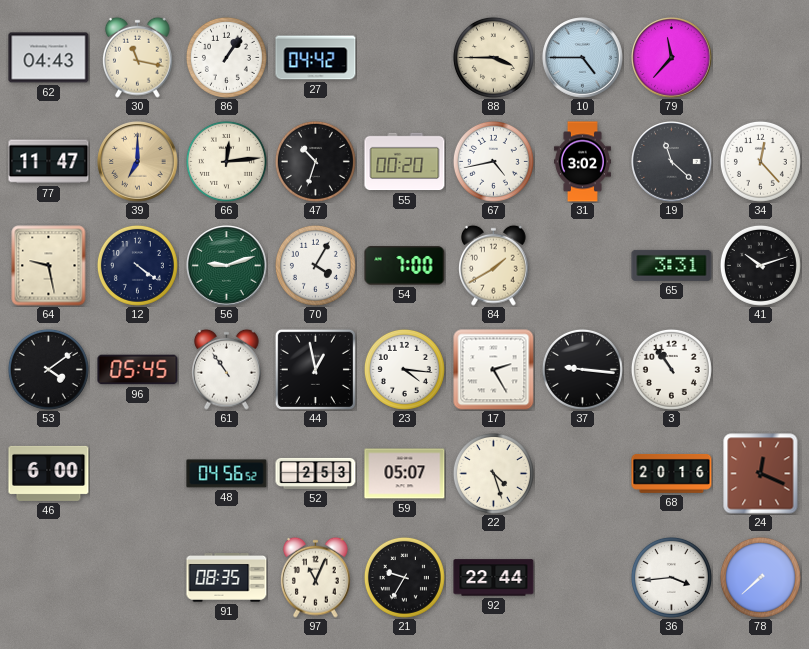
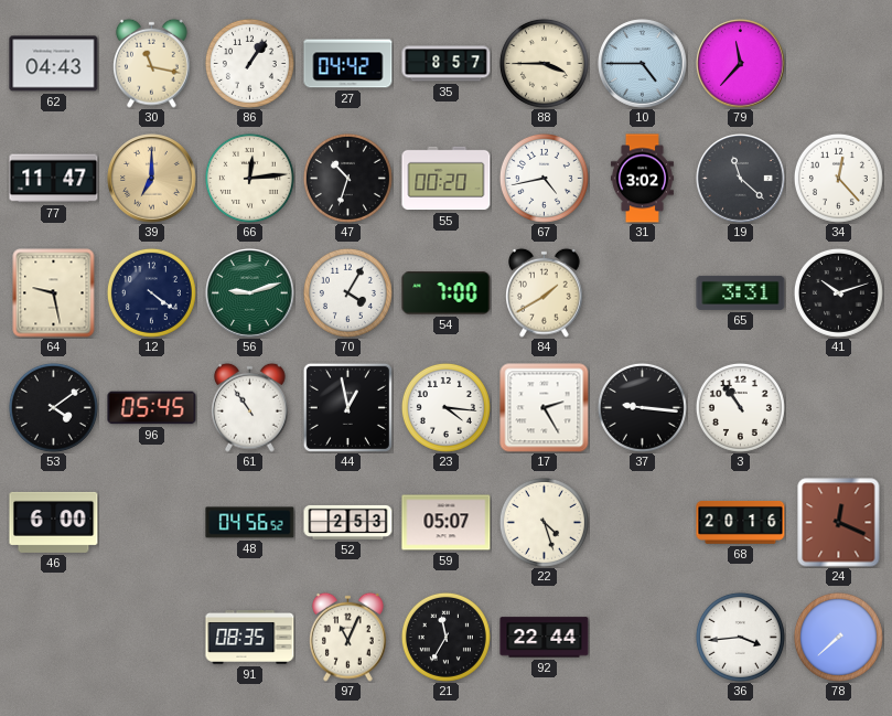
35: none -> 8:57
21: 9:35 -> 11:35
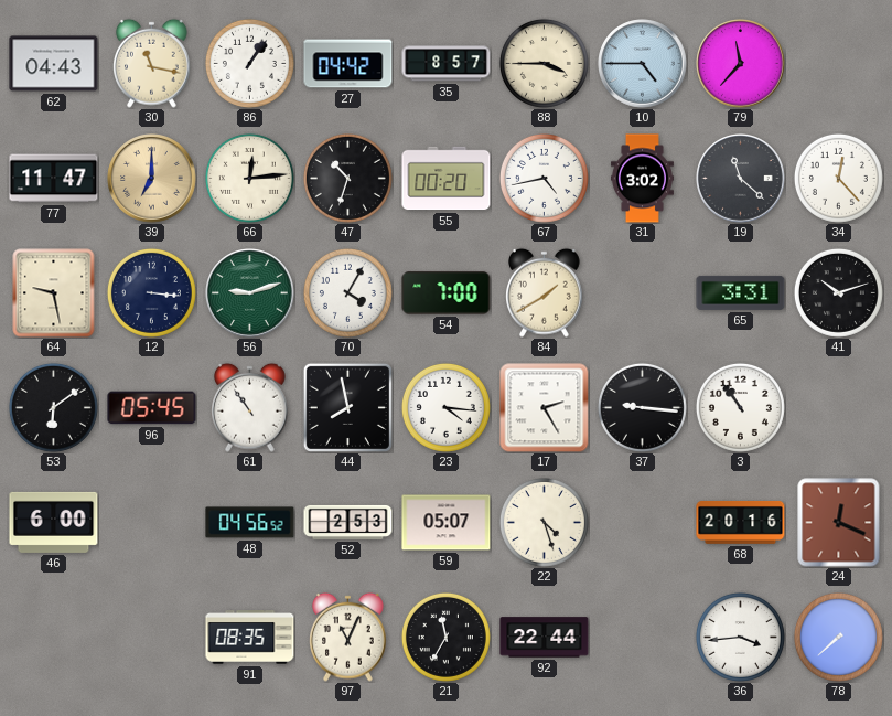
12: 4:21 -> 3:16
53: 4:09 -> 6:09
44: 12:58 -> 7:58
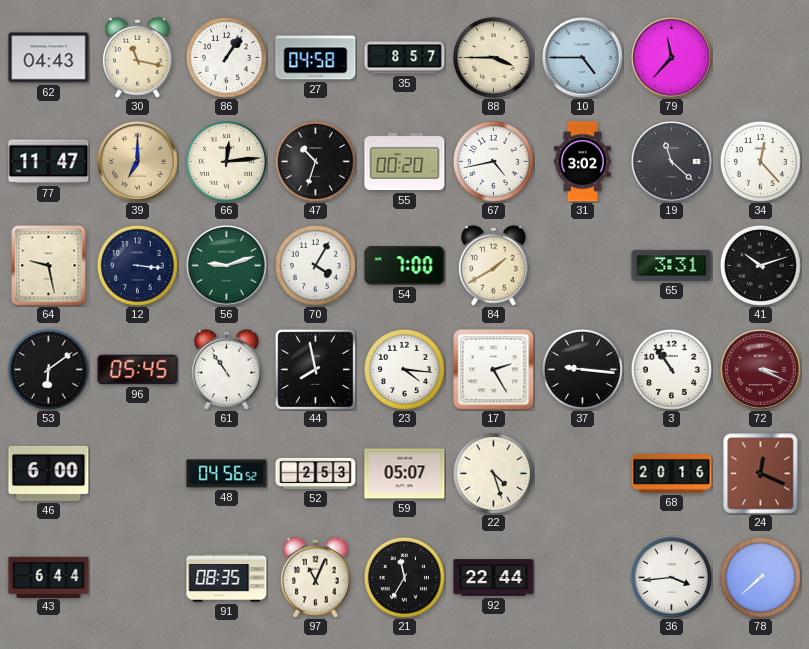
27: 04:42 -> 04:58
72: none -> 3:19
43: none -> 6:44
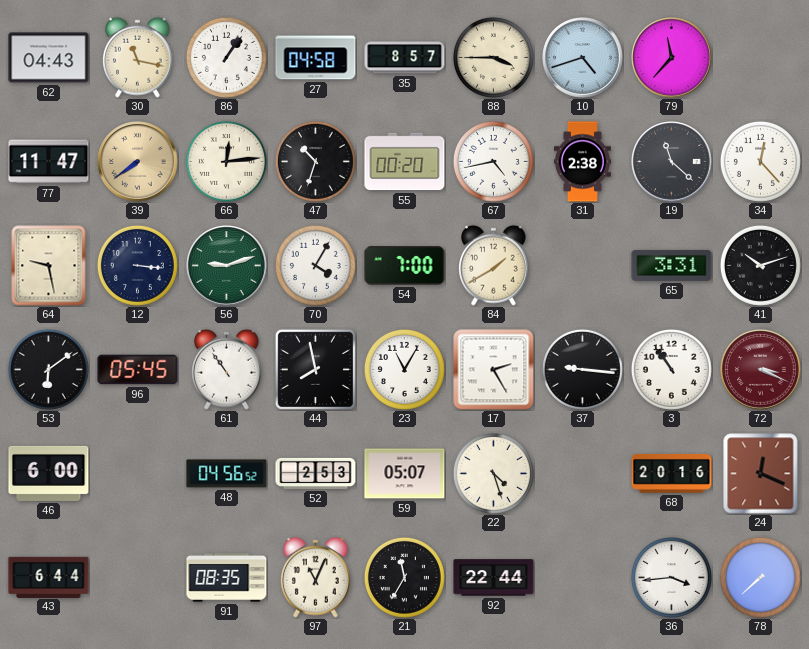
10: 4:45 -> 4:42
39: 7:00 -> 7:39
31: 3:02 -> 2:38
23: 4:16 -> 11:05
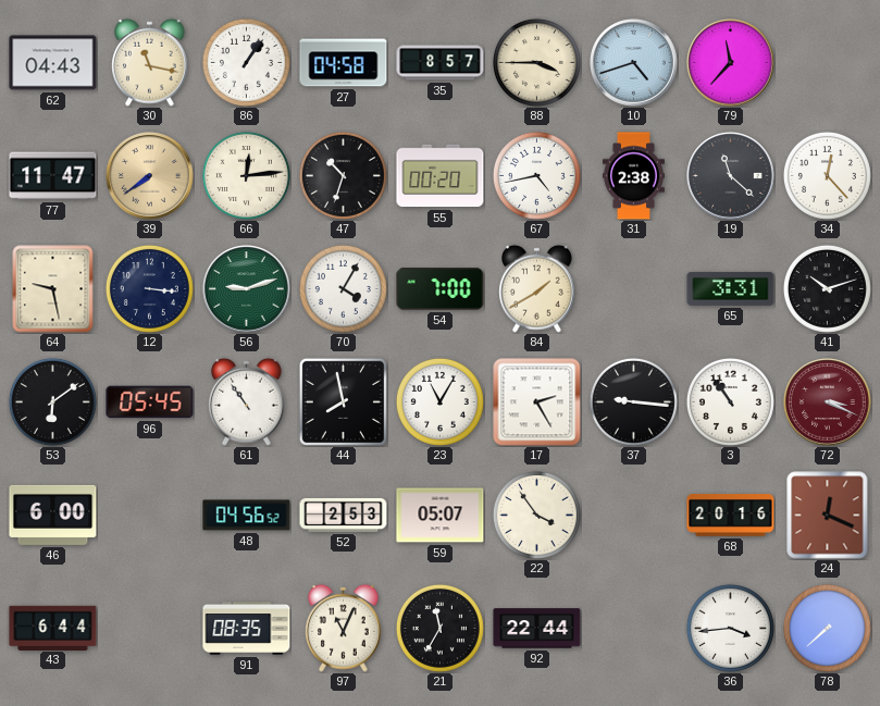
22: 4:27 -> 3:54
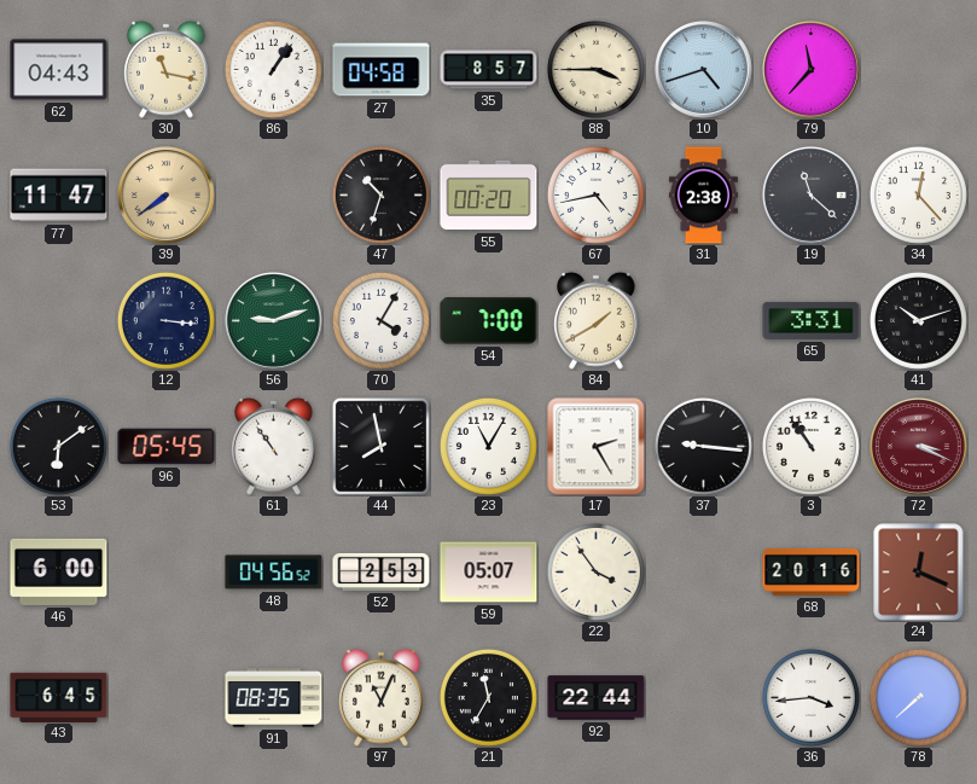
66: 12:14 -> none
64: 9:28 -> none
43: 6:44 -> 6:45
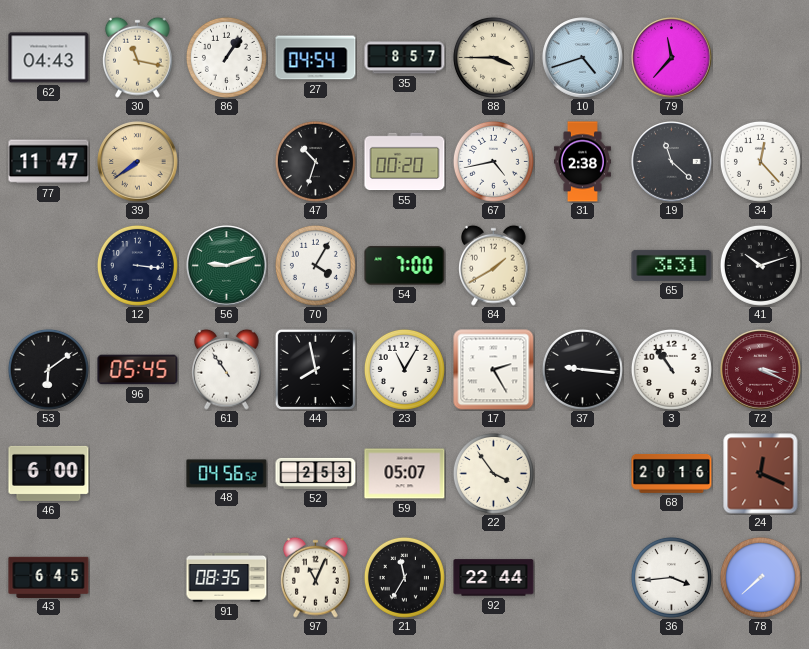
27: 04:58 -> 04:54
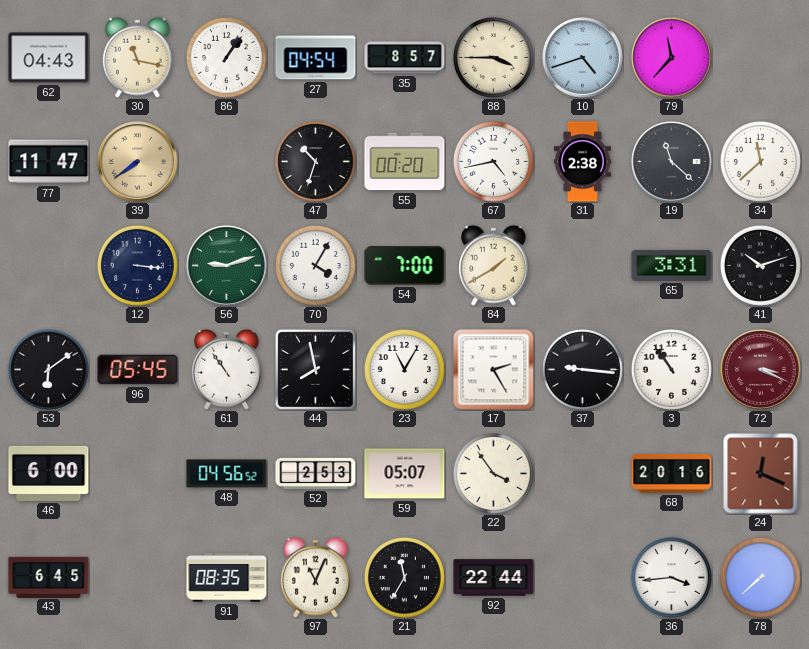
34: 12:23 -> 11:38
